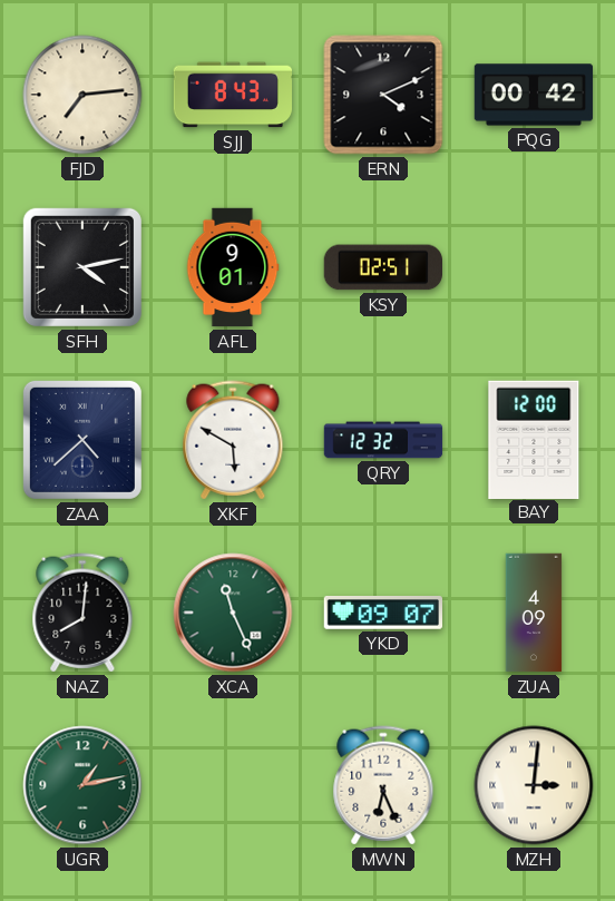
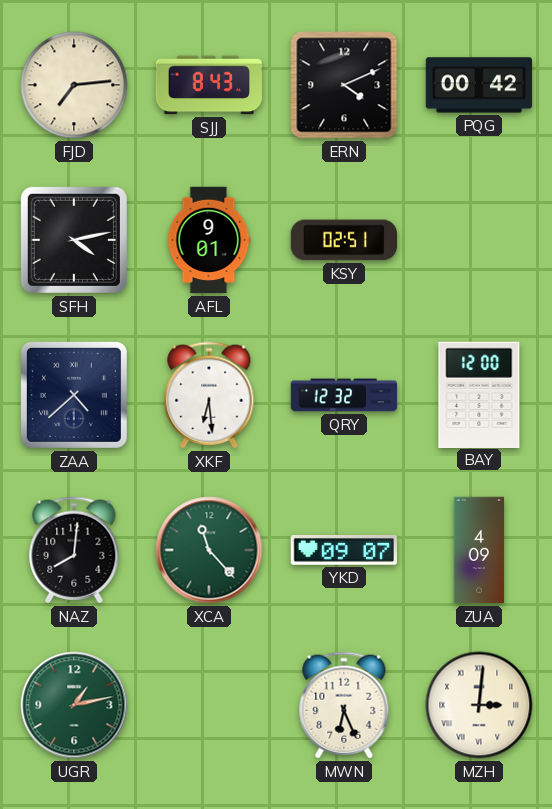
XKF: 5:50 -> 6:29
XCA: 11:26 -> 11:23
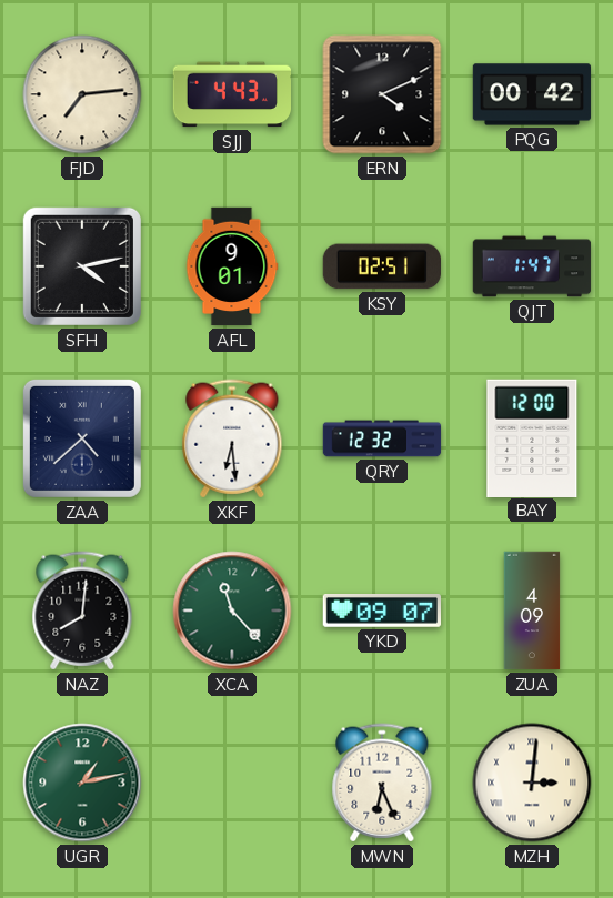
SJJ: 8:43 -> 4:43
QJT: none -> 1:47
